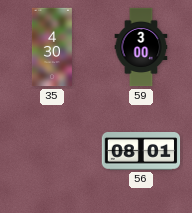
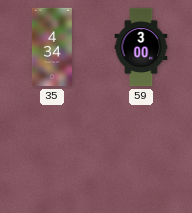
35: 4:30 -> 4:34
56: 08:01 -> none
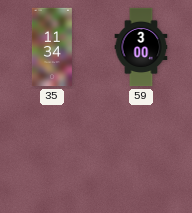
35: 4:34 -> 11:34
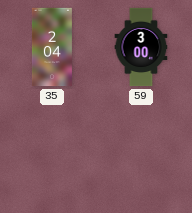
35: 11:34 -> 2:04
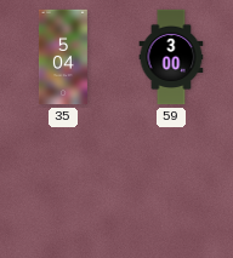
35: 2:04 -> 5:04
